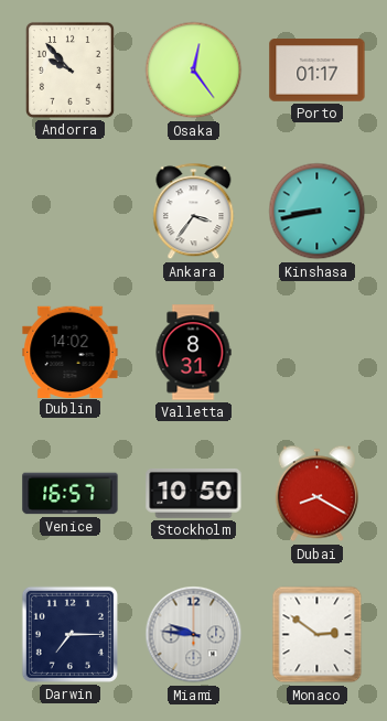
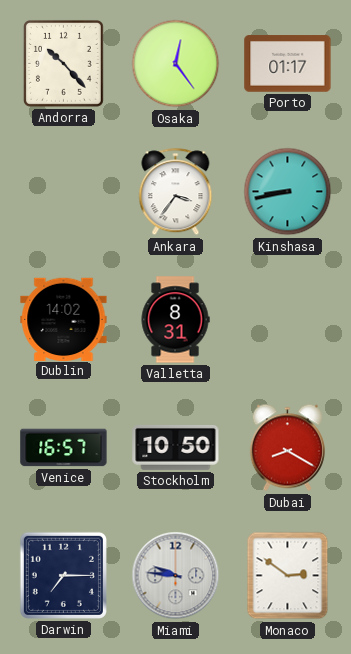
Andorra: 9:53 -> 10:23
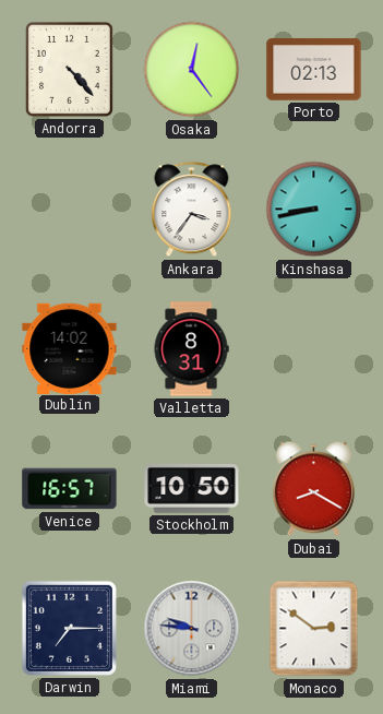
Andorra: 10:23 -> 4:23
Porto: 01:17 -> 02:13
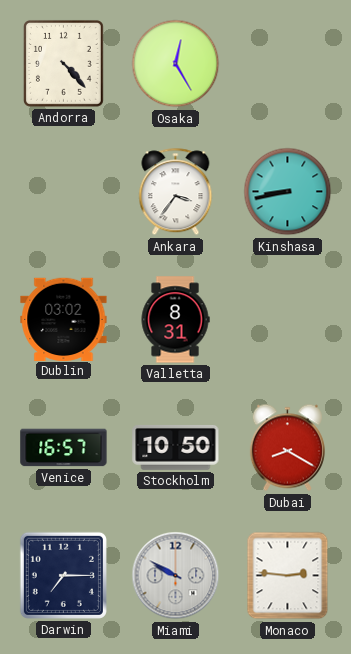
Osaka: 12:24 -> 12:25
Porto: 02:13 -> none
Dublin: 14:02 -> 03:02
Miami: 9:46 -> 9:50
Monaco: 2:51 -> 2:46
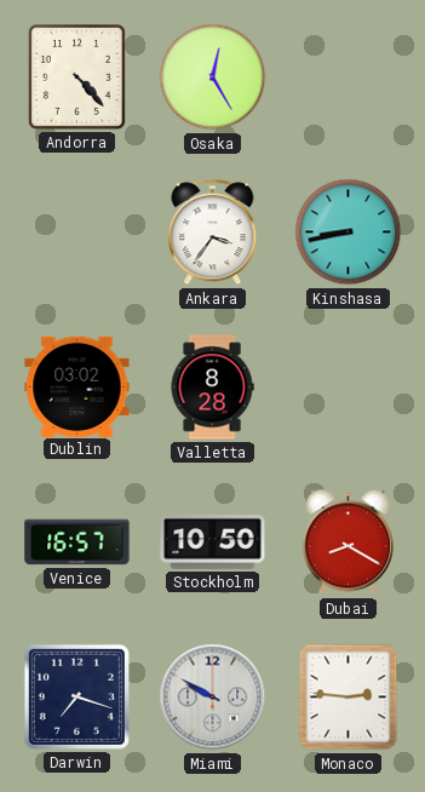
Valletta: 8:31 -> 8:28
Darwin: 7:15 -> 7:18
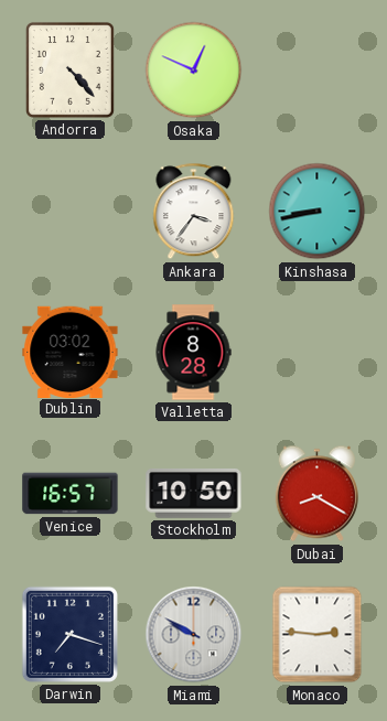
Osaka: 12:25 -> 12:49
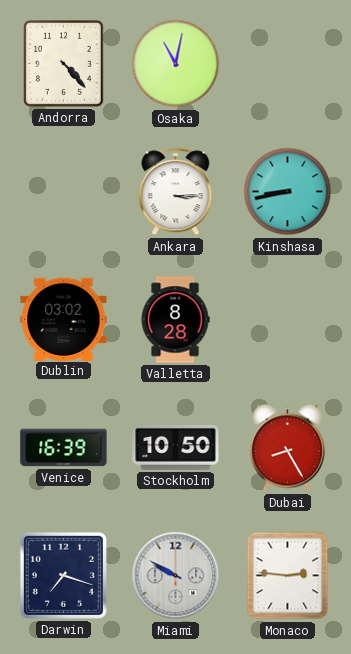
Osaka: 12:49 -> 11:02
Ankara: 3:36 -> 3:15
Venice: 16:57 -> 16:39
Dubai: 8:20 -> 8:25
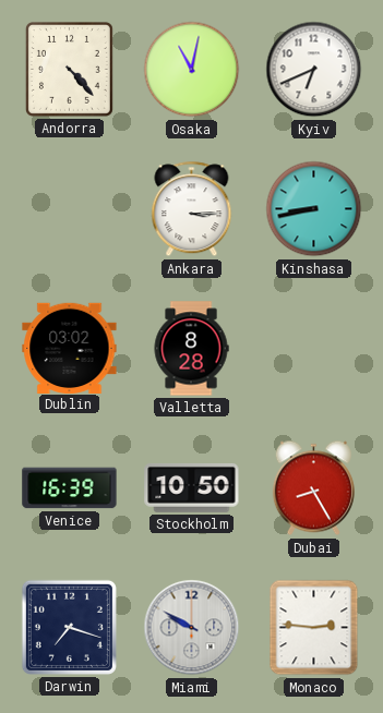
Kyiv: none -> 6:41
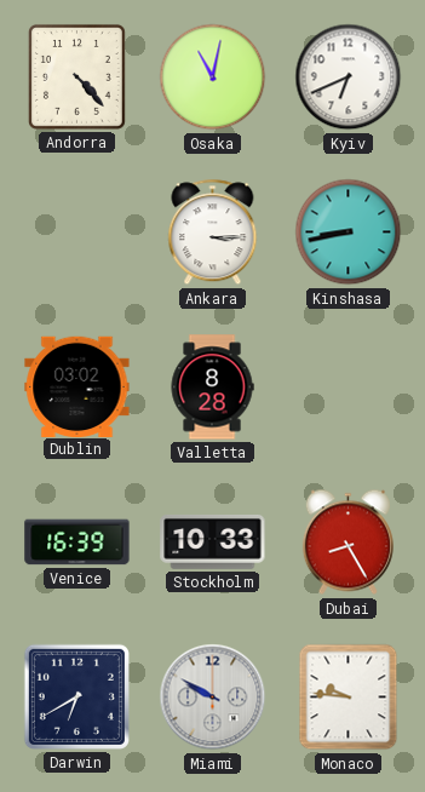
Stockholm: 10:50 -> 10:33
Darwin: 7:18 -> 6:40
Monaco: 2:46 -> 9:46
